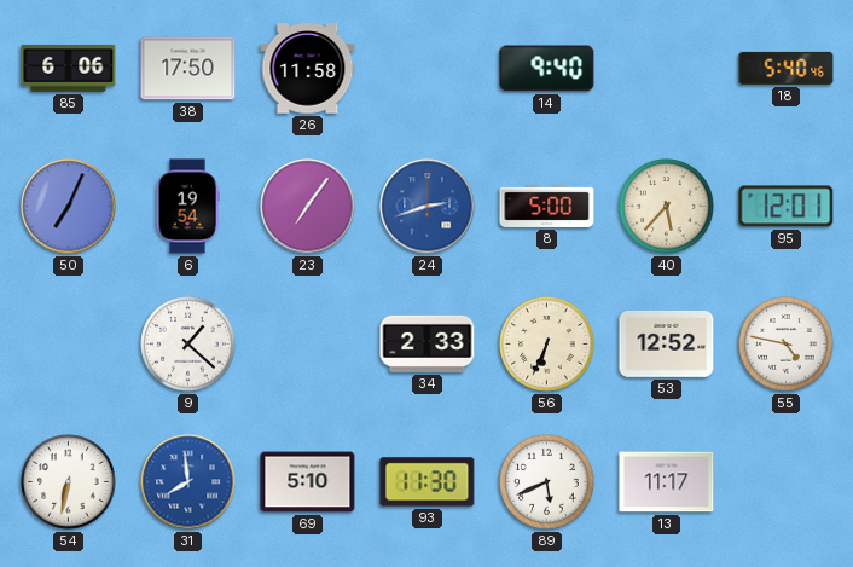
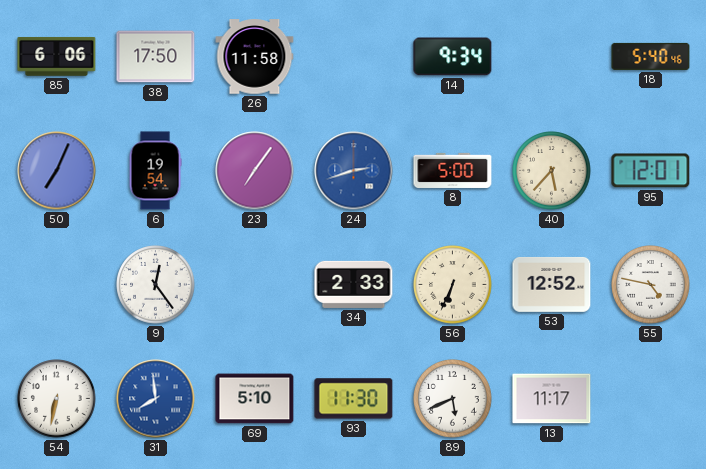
14: 9:40 -> 9:34
9: 1:22 -> 12:24
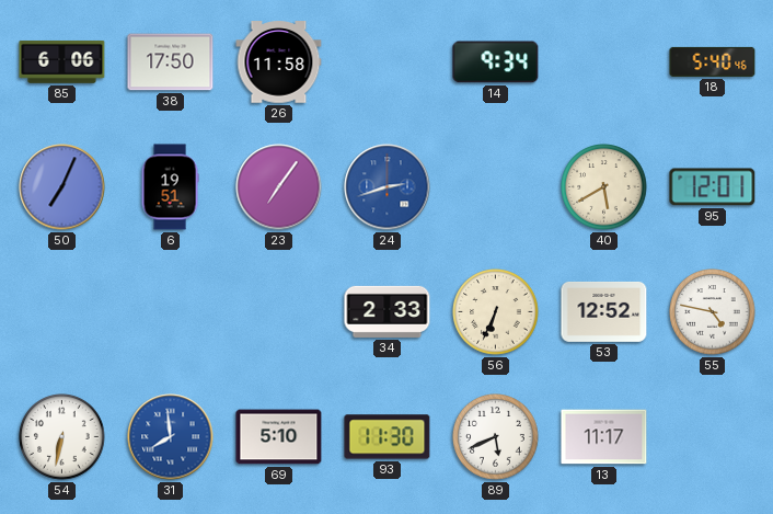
6: 19:54 -> 19:51
8: 5:00 -> none
40: 5:37 -> 5:40
9: 12:24 -> none
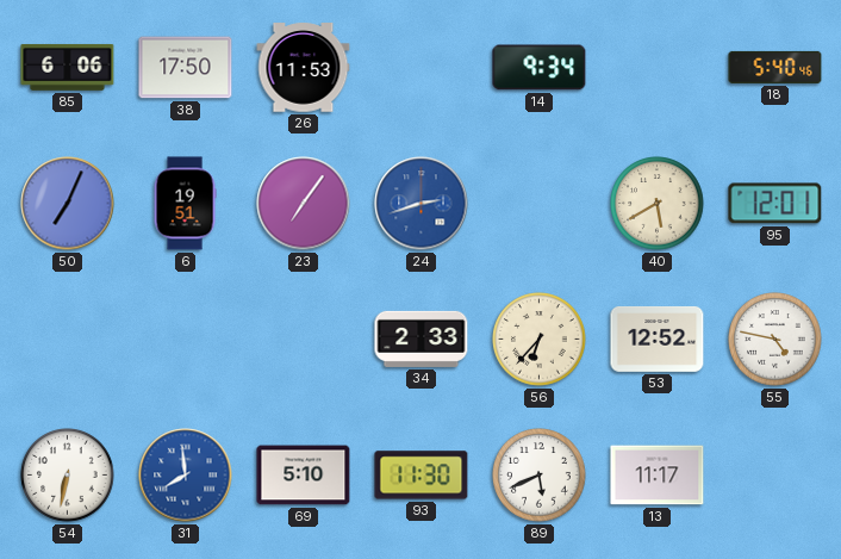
26: 11:58 -> 11:53
56: 6:34 -> 6:37
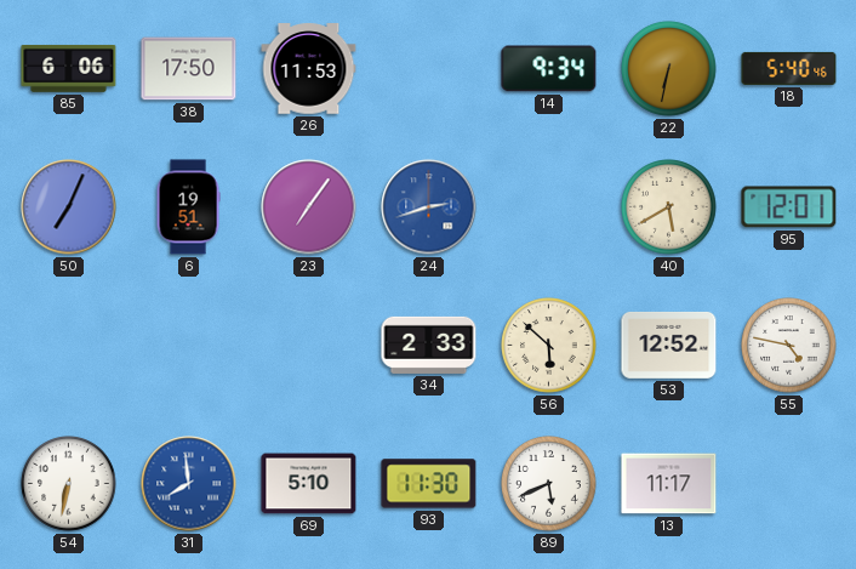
22: none -> 6:32
56: 6:37 -> 5:52
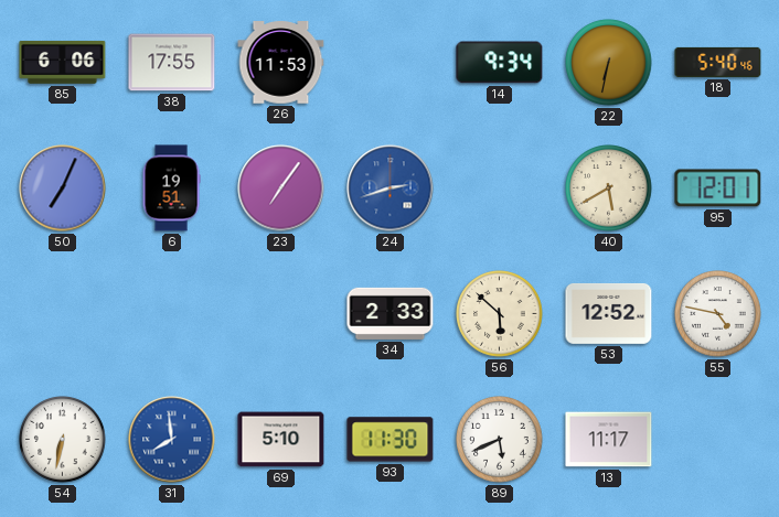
38: 17:50 -> 17:55
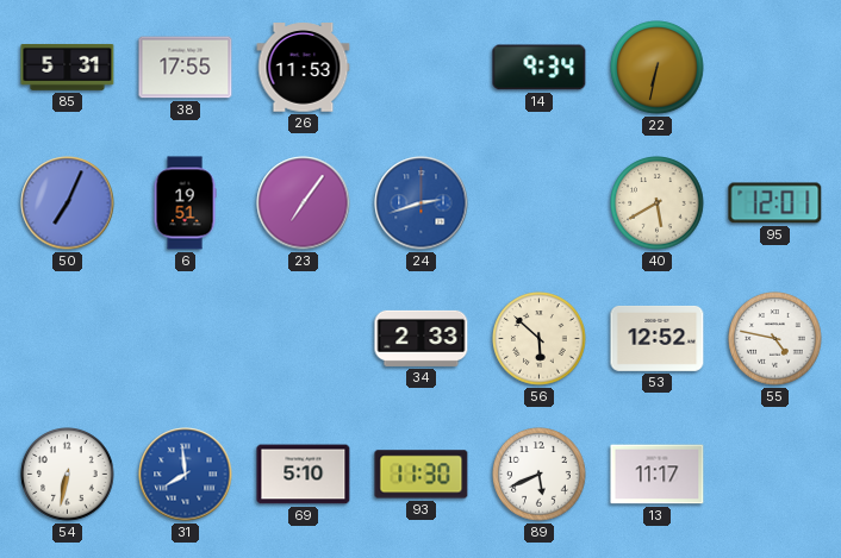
85: 6:06 -> 5:31
18: 5:40 -> none
